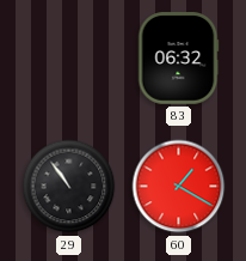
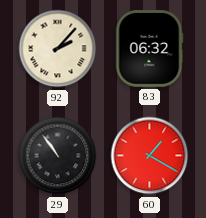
92: none -> 2:07
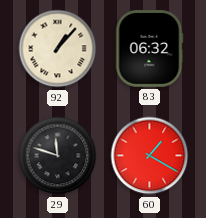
92: 2:07 -> 1:07
29: 10:54 -> 11:48
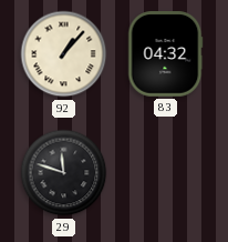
83: 06:32 -> 04:32
60: 1:20 -> none
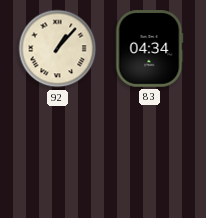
83: 04:32 -> 04:34
29: 11:48 -> none
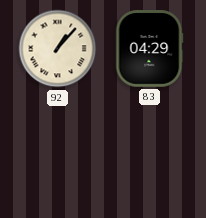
83: 04:34 -> 04:29
